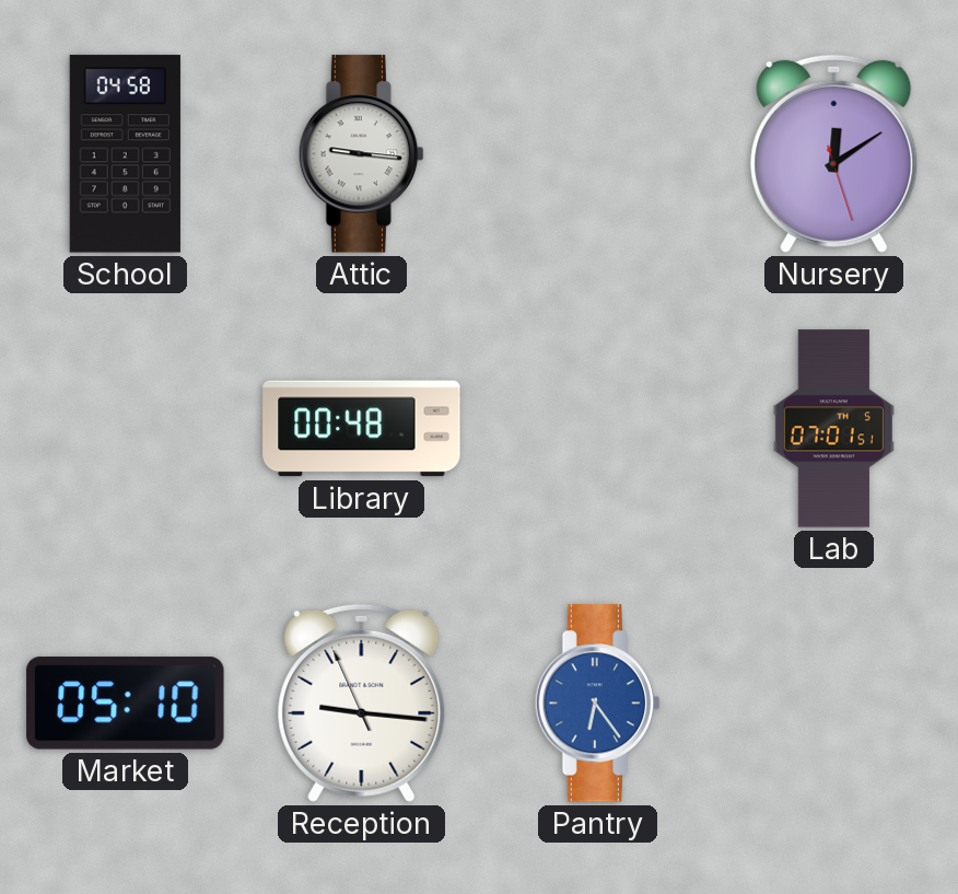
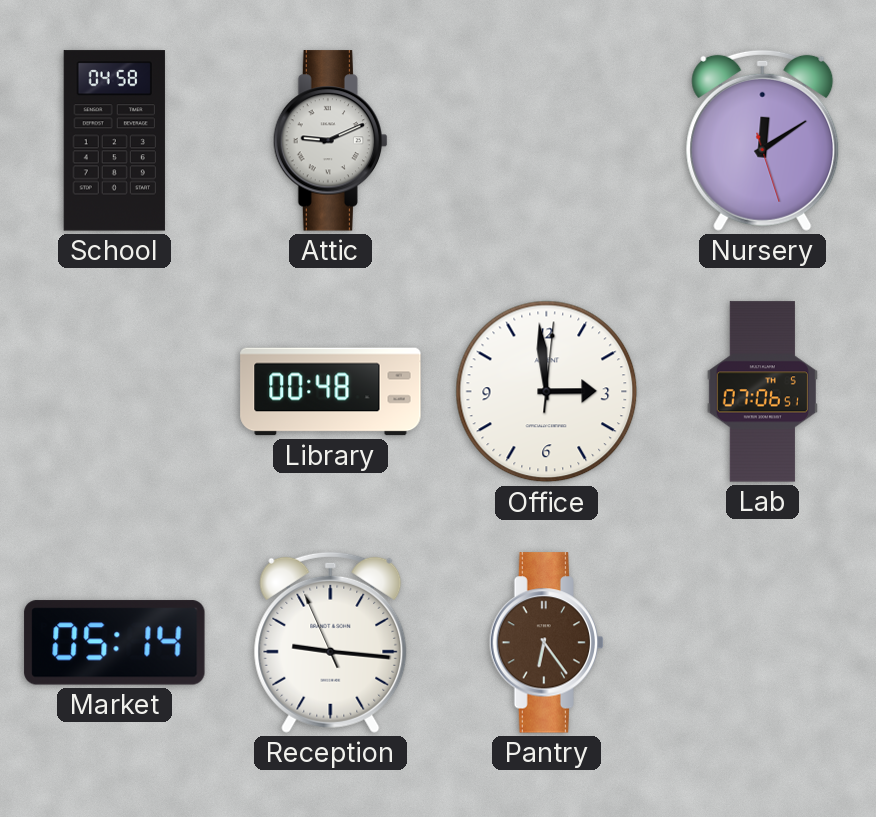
Attic: 9:16 -> 9:11
Office: none -> 2:59
Lab: 07:01 -> 07:06
Market: 05:10 -> 05:14
Pantry dial: blue -> brown
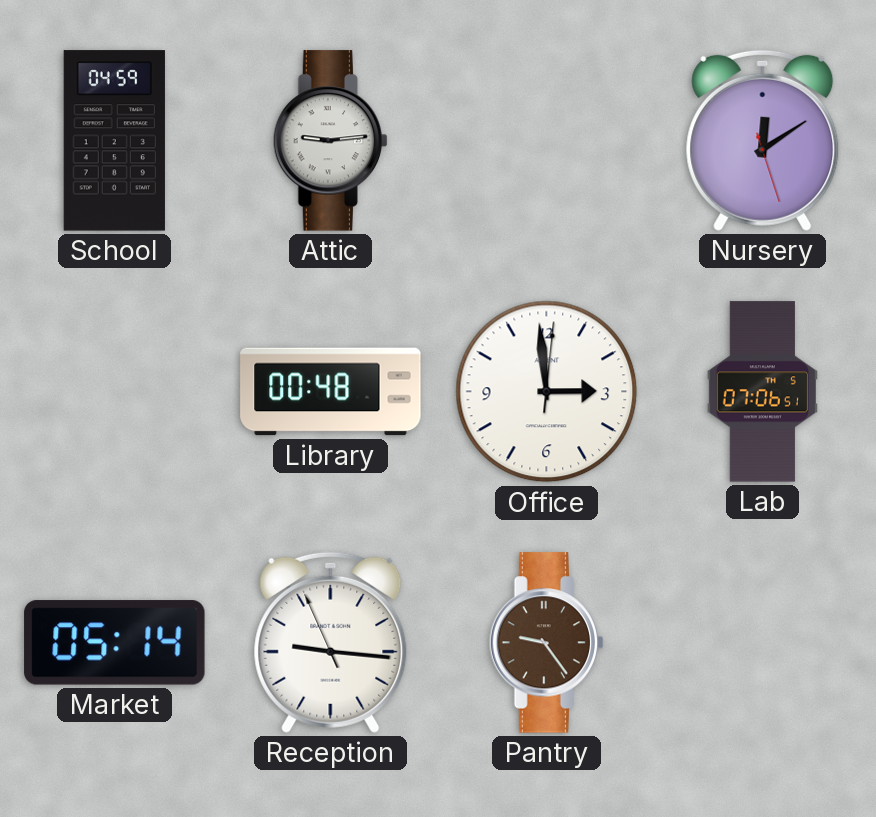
School: 04:58 -> 04:59
Attic: 9:11 -> 9:14
Pantry: 6:24 -> 9:24
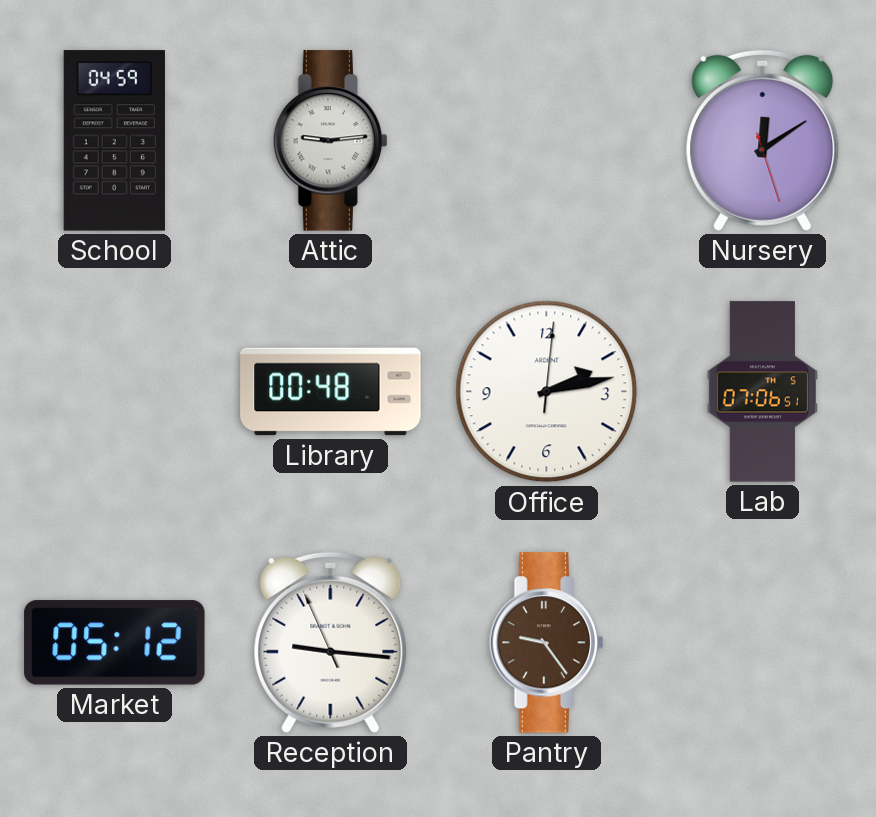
Office: 2:59 -> 2:13
Market: 05:14 -> 05:12
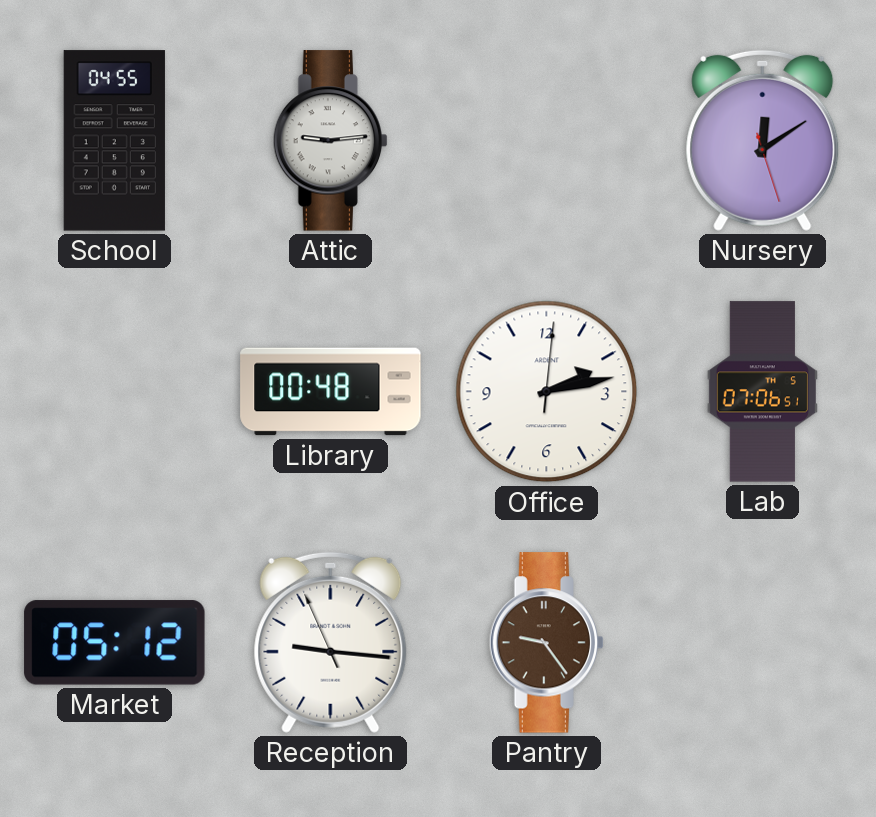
School: 04:59 -> 04:55
